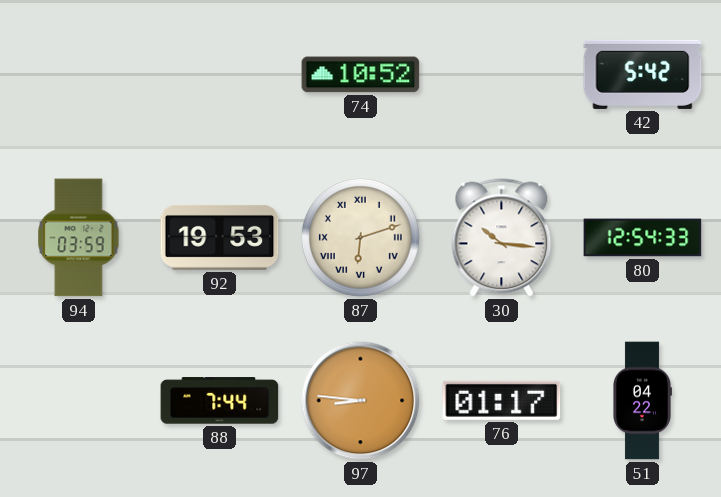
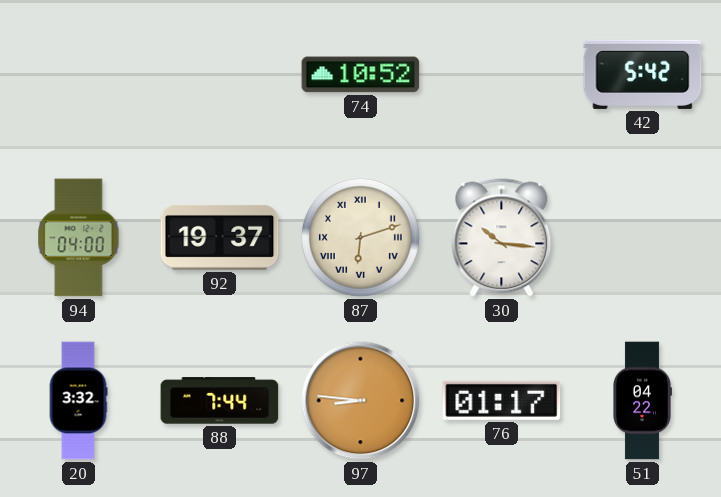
94: 03:59 -> 04:00
92: 19:53 -> 19:37
80: 12:54 -> none
20: none -> 3:32
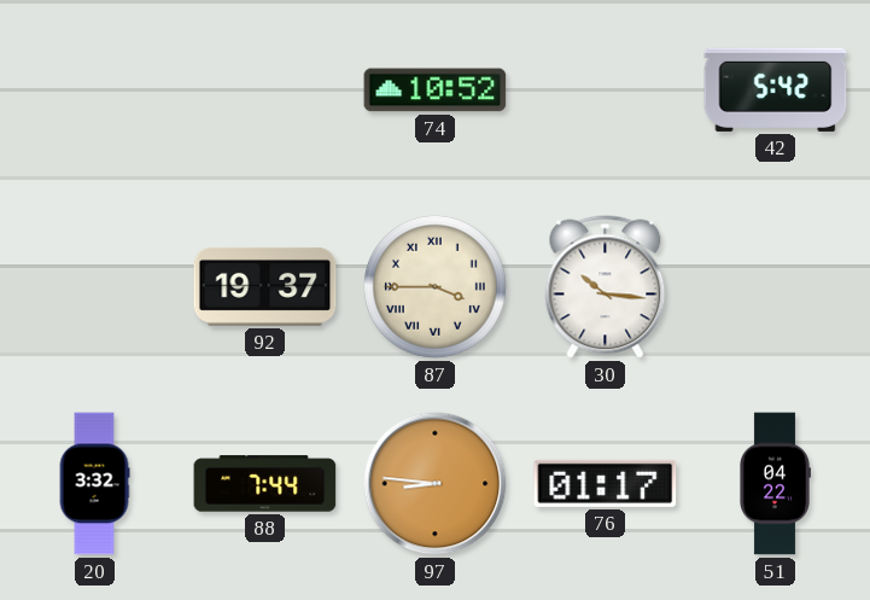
94: 04:00 -> none
87: 6:12 -> 3:45
